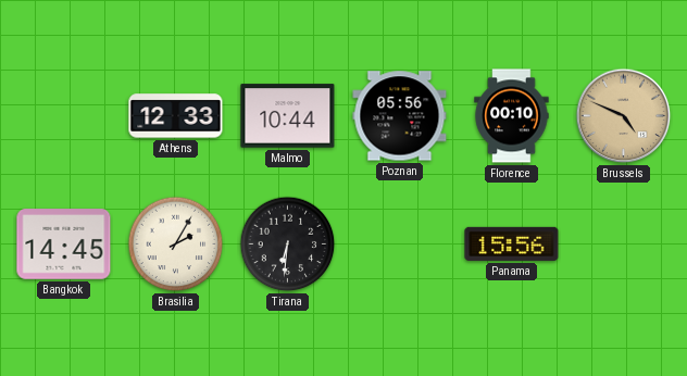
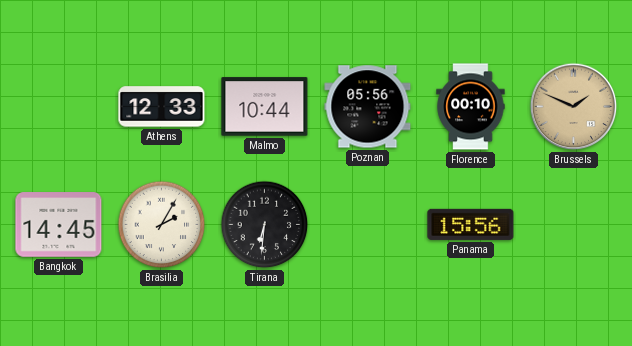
Brussels: 4:49 -> 1:49
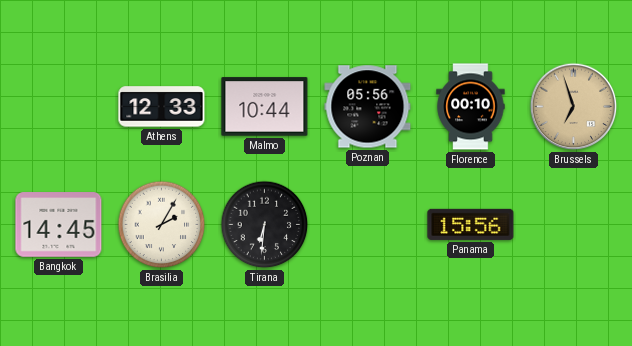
Brussels: 1:49 -> 6:57
